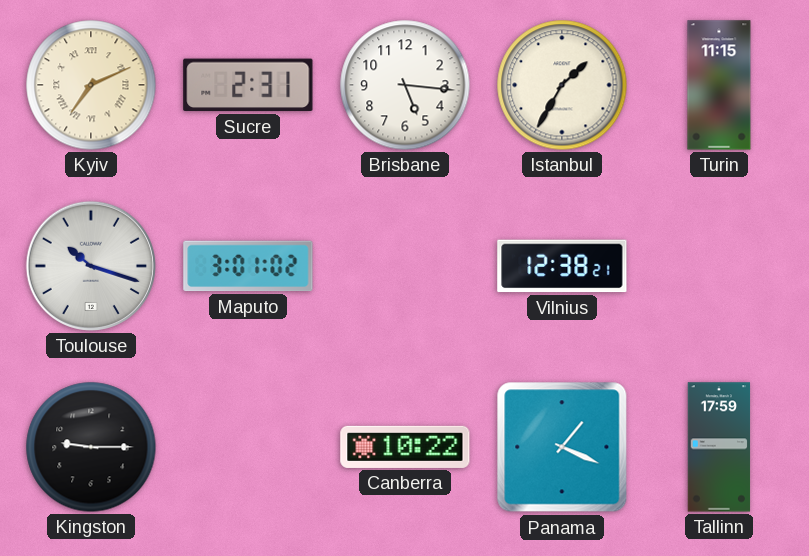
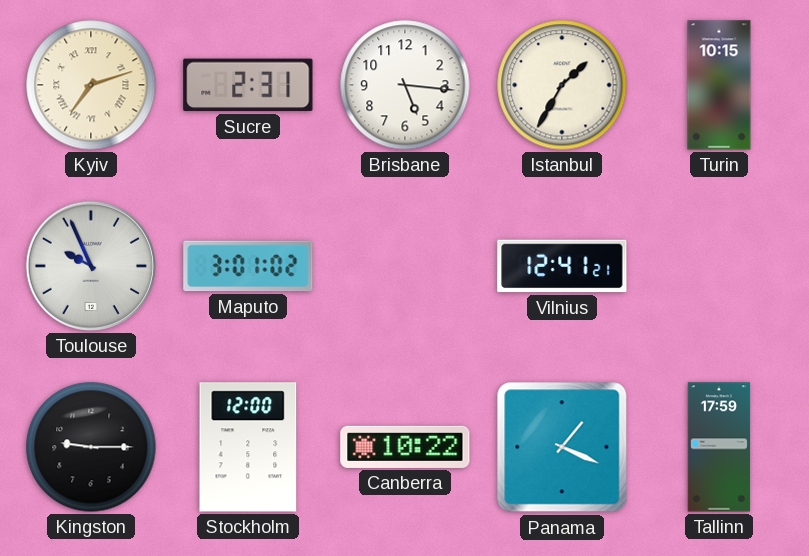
Kyiv: 7:11 -> 7:12
Turin: 11:15 -> 10:15
Toulouse: 10:18 -> 9:56
Vilnius: 12:38 -> 12:41
Stockholm: none -> 12:00
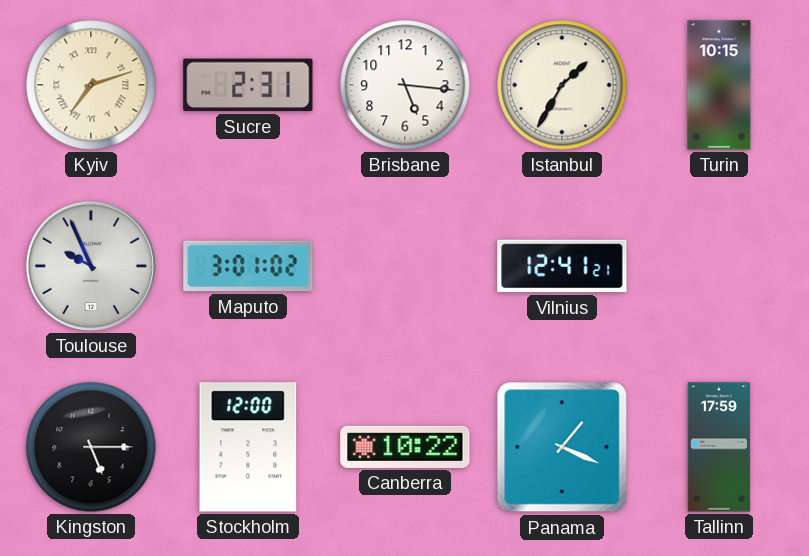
Kingston: 9:15 -> 5:15
